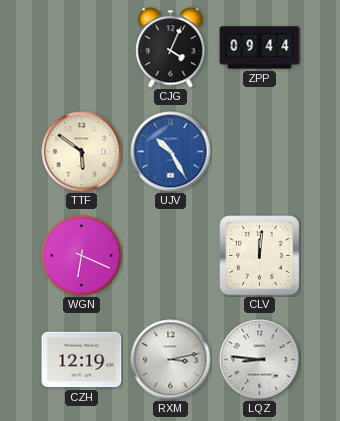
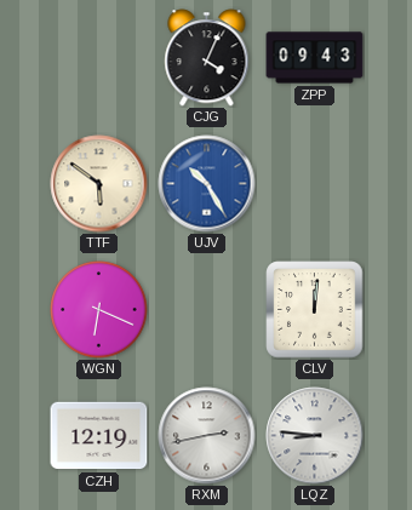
ZPP: 09:44 -> 09:43
RXM: 3:13 -> 2:43
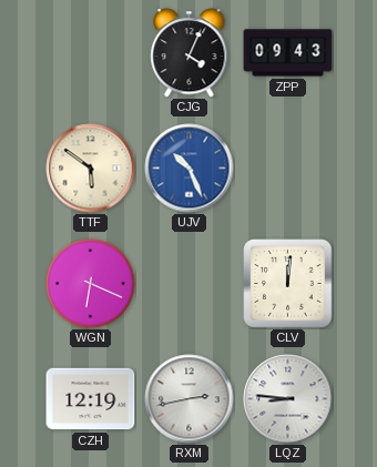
UJV: 10:25 -> 10:26
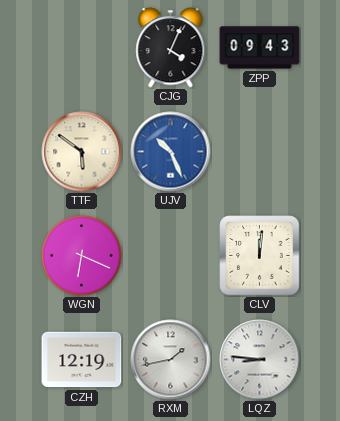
RXM: 2:43 -> 1:43
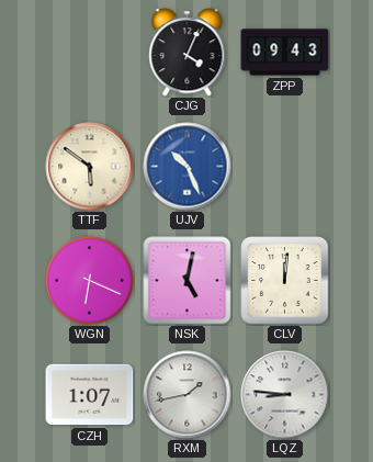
NSK: none -> 5:02
CZH: 12:19 -> 1:07
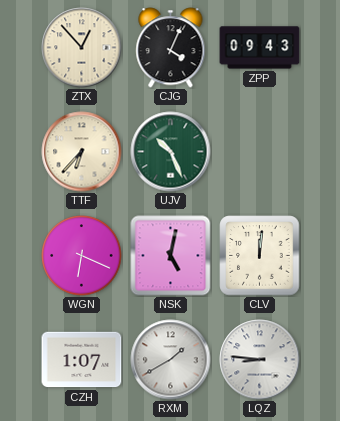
ZTX: none -> 12:53
TTF: 5:51 -> 6:37
UJV dial: blue -> green
RXM: 1:43 -> 1:40
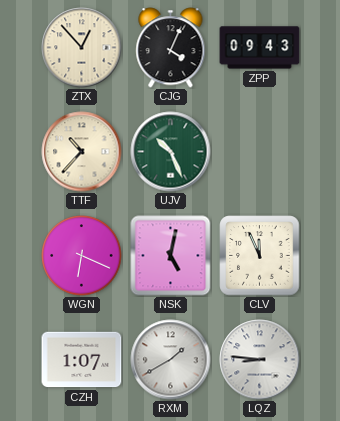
TTF: 6:37 -> 10:37
CLV: 12:01 -> 11:56
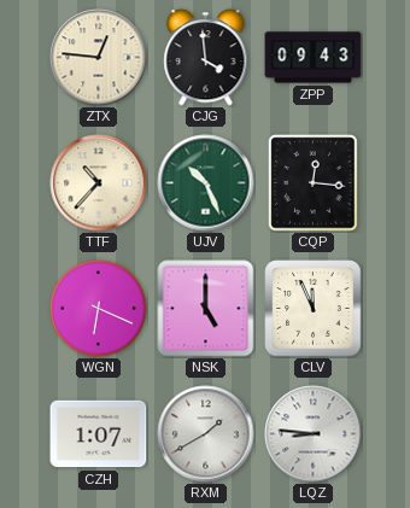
ZTX: 12:53 -> 12:46
CJG: 4:04 -> 3:59
CQP: none -> 12:16
NSK: 5:02 -> 5:00
